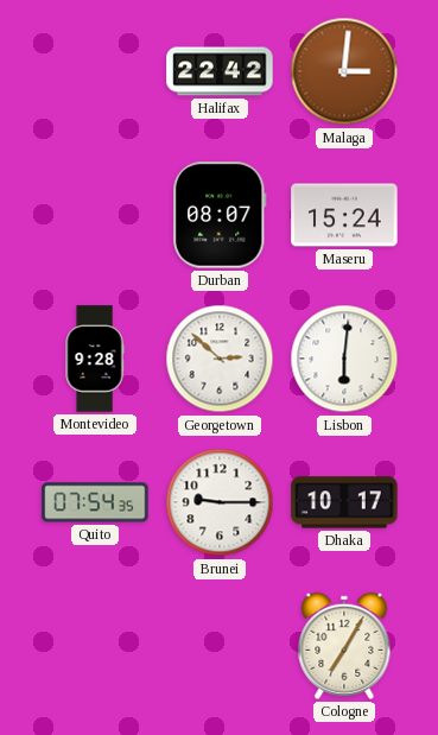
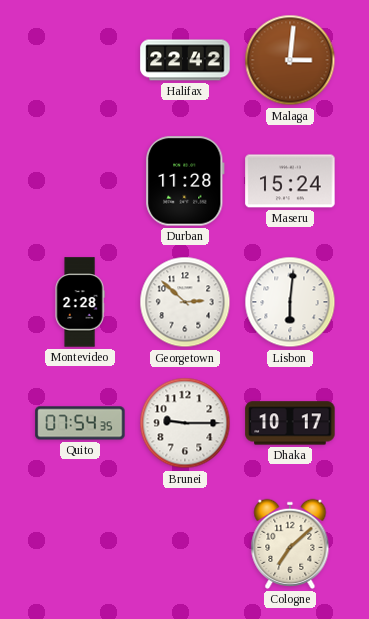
Durban: 08:07 -> 11:28
Montevideo: 9:28 -> 2:28
Cologne: 7:05 -> 7:08
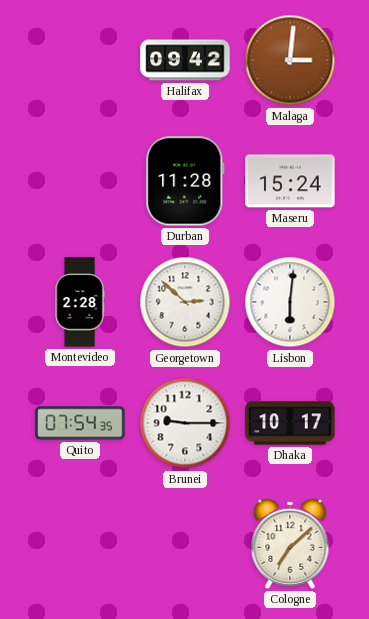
Halifax: 22:42 -> 09:42
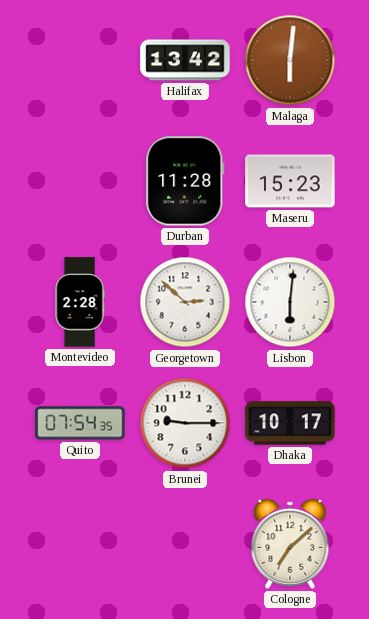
Halifax: 09:42 -> 13:42
Malaga: 3:01 -> 6:01
Maseru: 15:24 -> 15:23
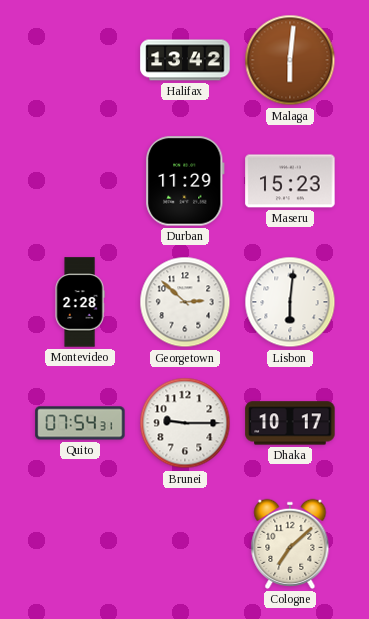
Durban: 11:28 -> 11:29
Quito: 07:54:35 -> 07:54:31
